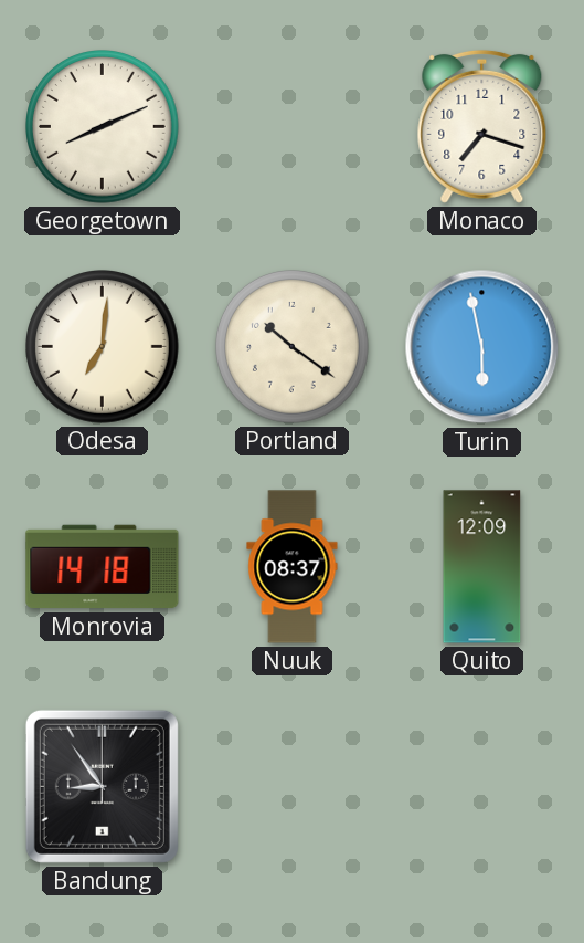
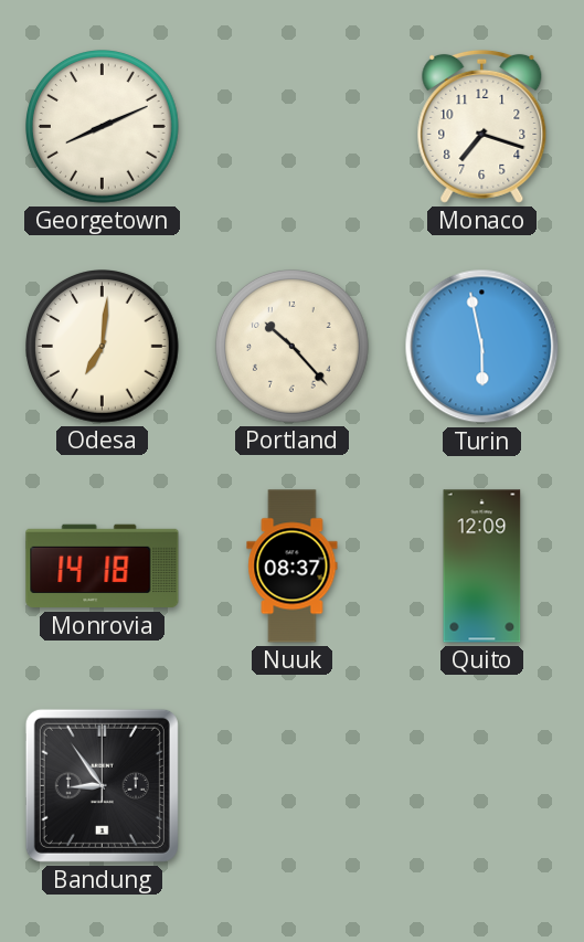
Portland: 10:21 -> 10:23
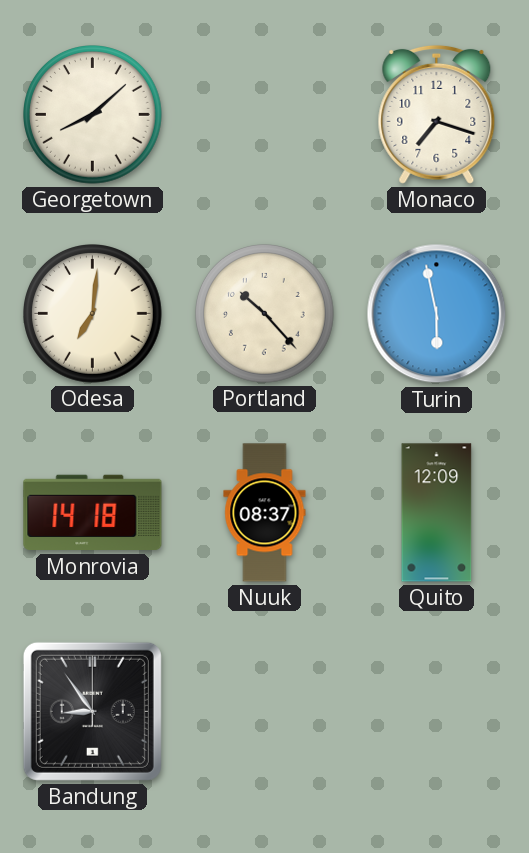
Georgetown: 8:11 -> 8:08
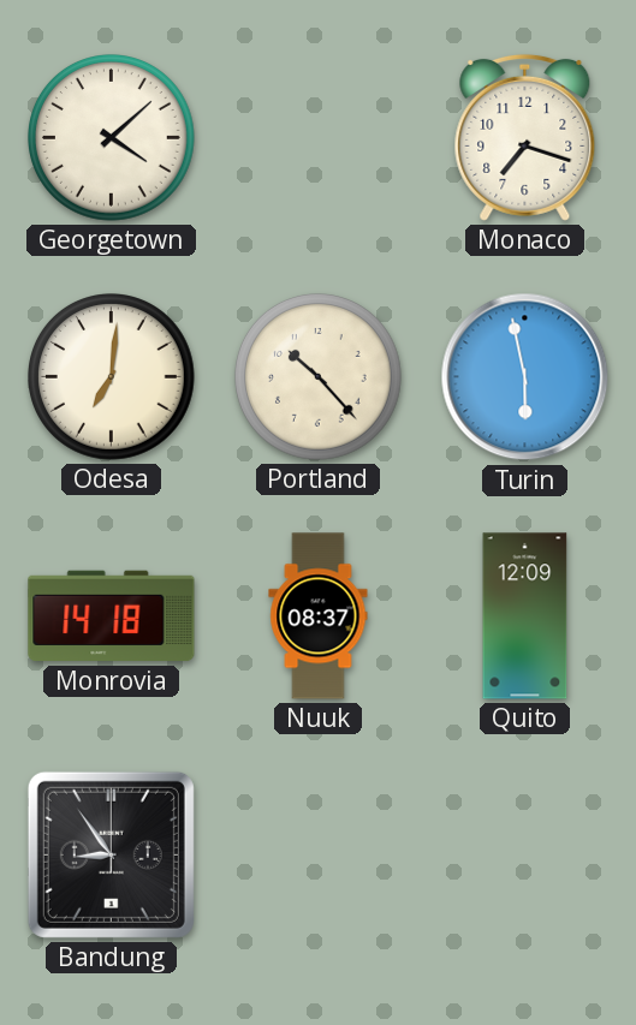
Georgetown: 8:08 -> 4:08
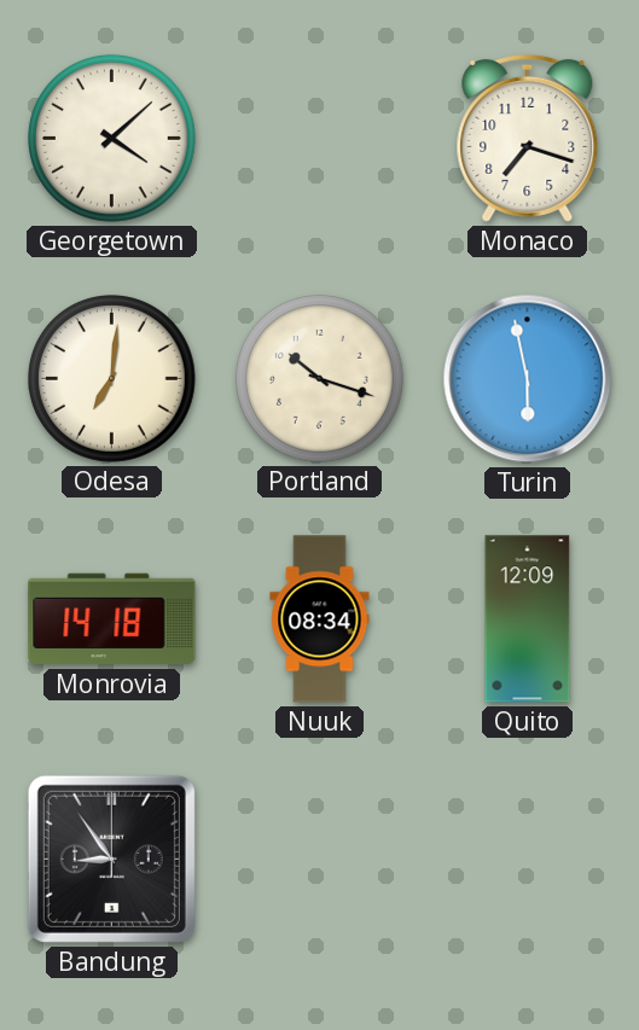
Portland: 10:23 -> 10:18
Nuuk: 08:37 -> 08:34
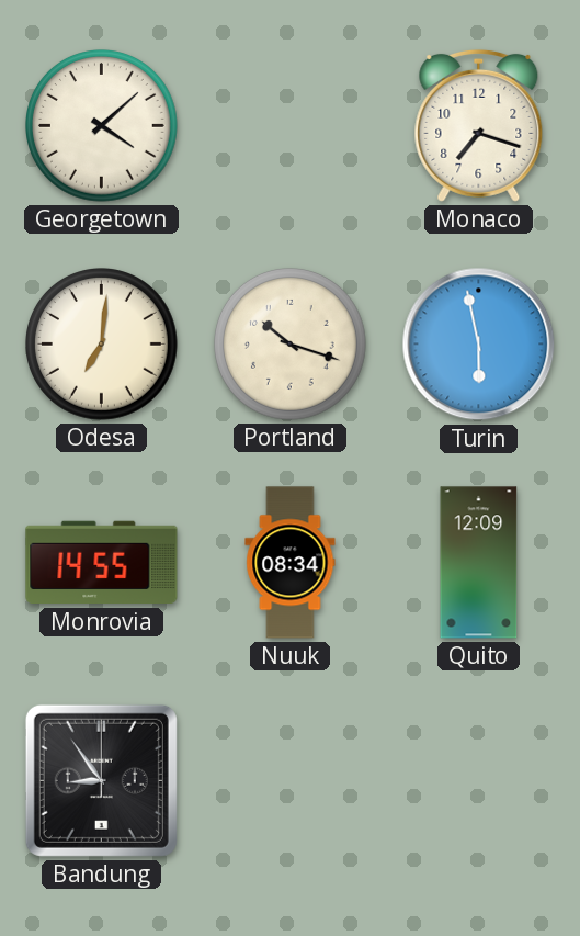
Monrovia: 14:18 -> 14:55
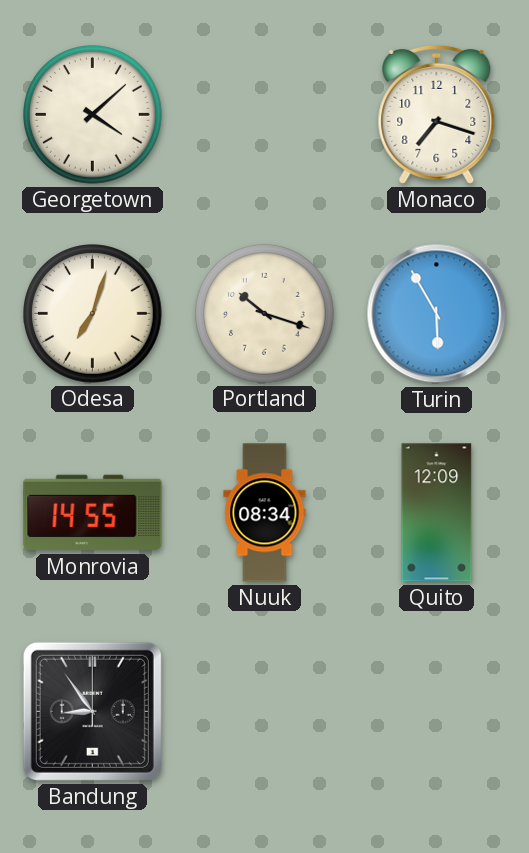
Odesa: 7:01 -> 7:03
Turin: 5:58 -> 5:55
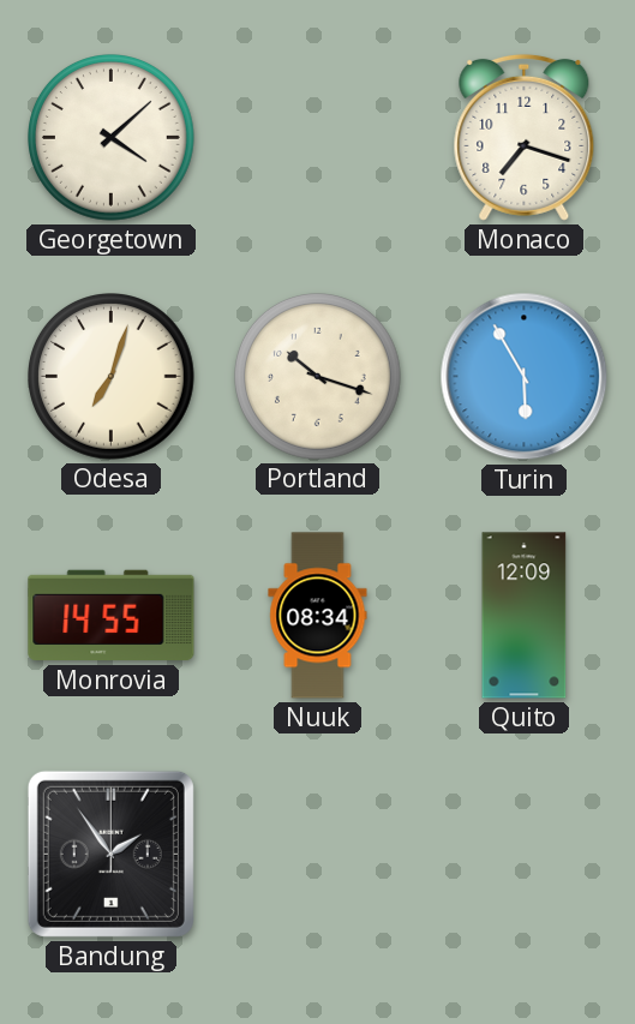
Bandung: 8:54 -> 1:54
